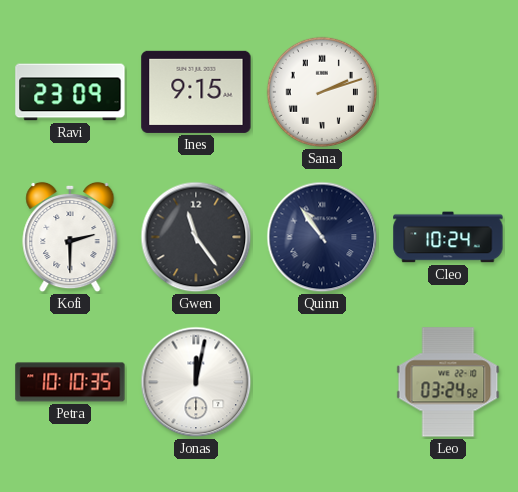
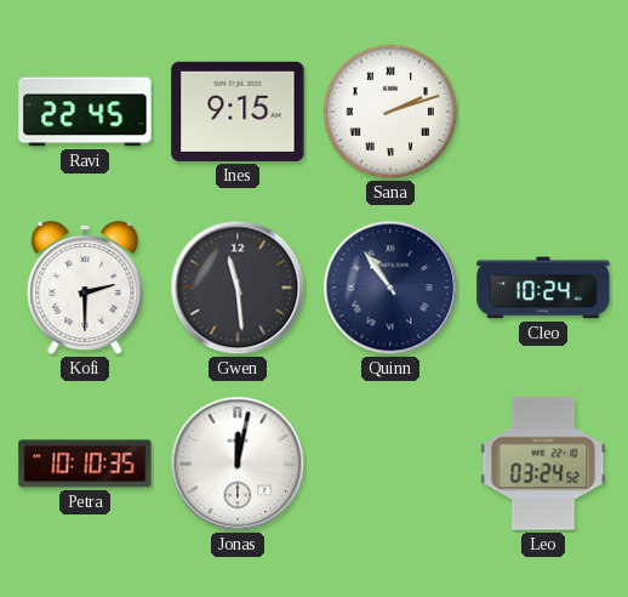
Ravi: 23:09 -> 22:45
Gwen: 11:24 -> 11:29
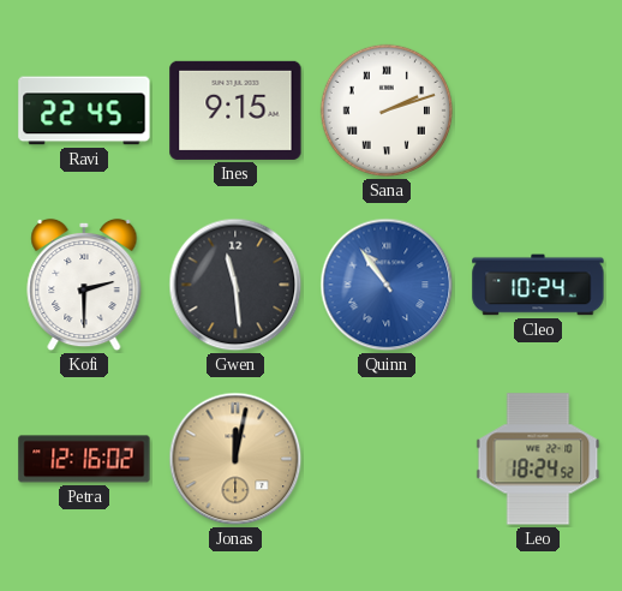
Quinn dial: navy -> blue
Petra: 10:10 -> 12:16
Jonas dial: white -> champagne
Leo: 03:24 -> 18:24
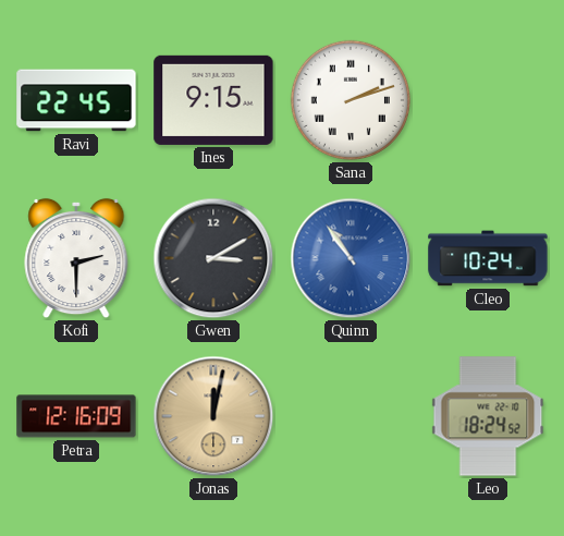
Gwen: 11:29 -> 3:10
Petra: 12:16:02 -> 12:16:09
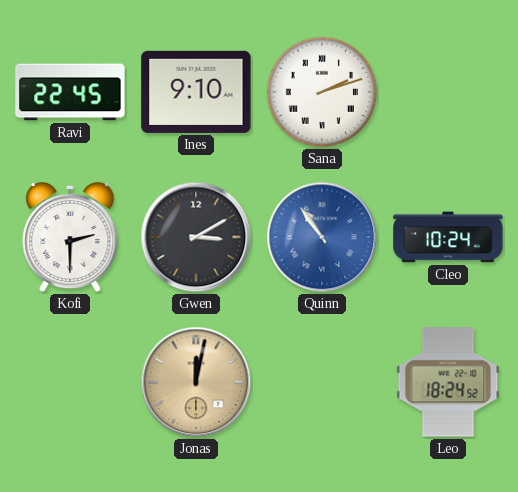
Ines: 9:15 -> 9:10
Petra: 12:16 -> none
